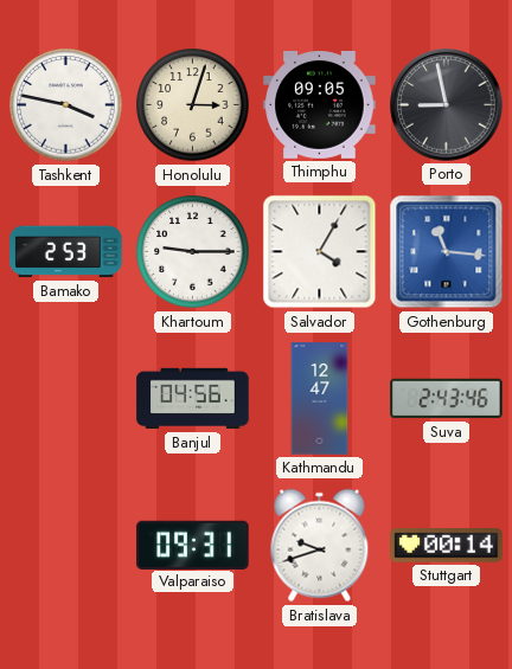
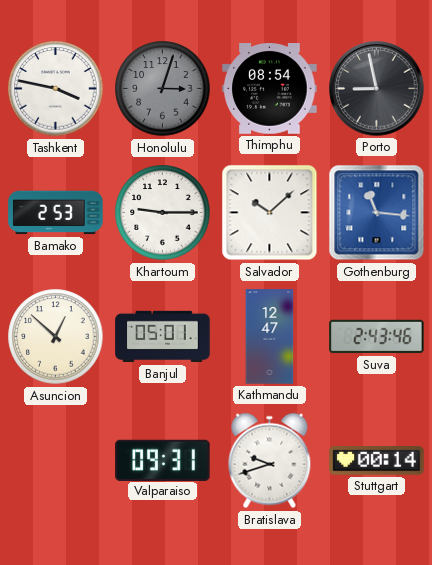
Honolulu dial: cream -> grey
Thimphu: 09:05 -> 08:54
Salvador: 4:05 -> 10:08
Asuncion: none -> 12:52
Banjul: 04:56 -> 05:01
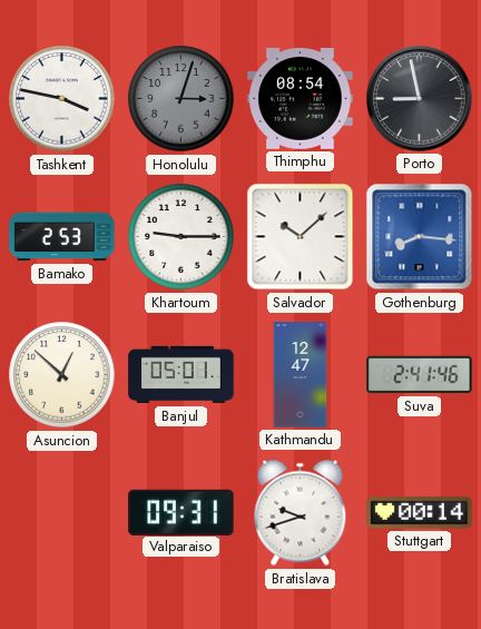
Gothenburg: 11:16 -> 8:16
Suva: 2:43 -> 2:41
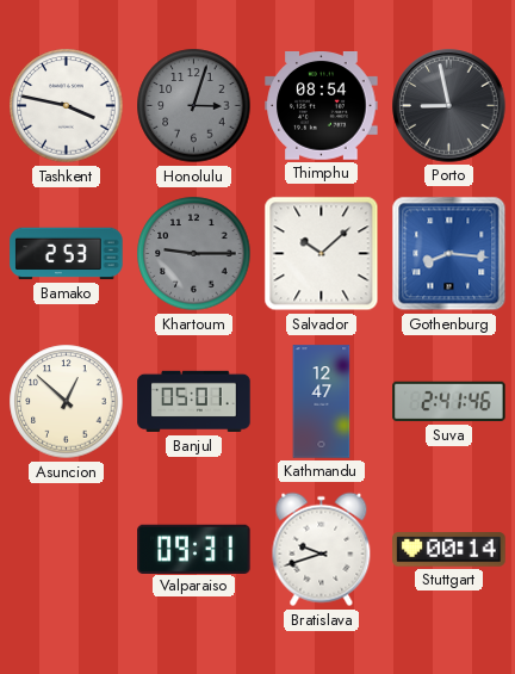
Khartoum dial: white -> grey
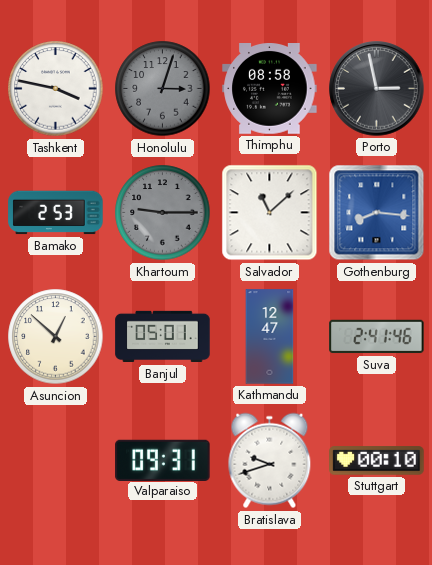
Thimphu: 08:54 -> 08:58
Porto: 8:58 -> 2:58
Salvador: 10:08 -> 11:08
Stuttgart: 00:14 -> 00:10
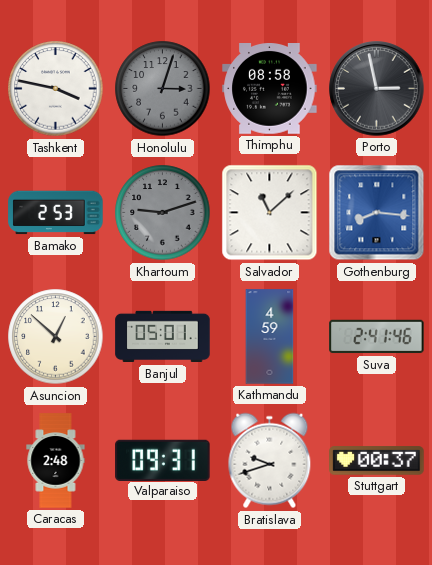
Khartoum: 9:15 -> 9:12
Kathmandu: 12:47 -> 4:59
Caracas: none -> 2:48
Stuttgart: 00:10 -> 00:37
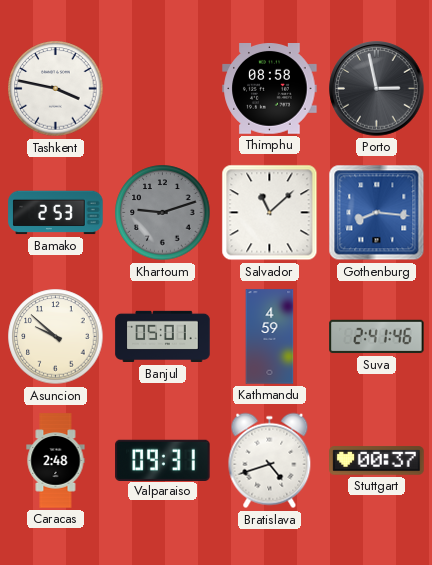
Honolulu: 3:03 -> none
Asuncion: 12:52 -> 9:52
Bratislava: 9:42 -> 4:42
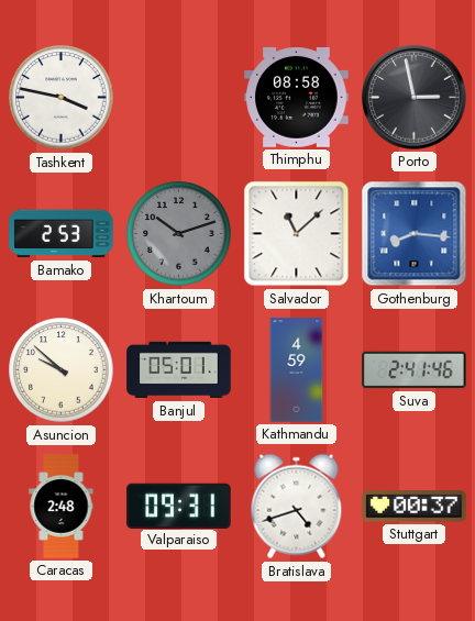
Khartoum: 9:12 -> 10:12
